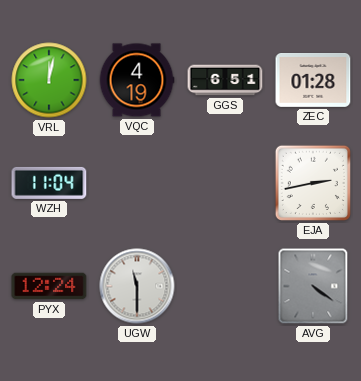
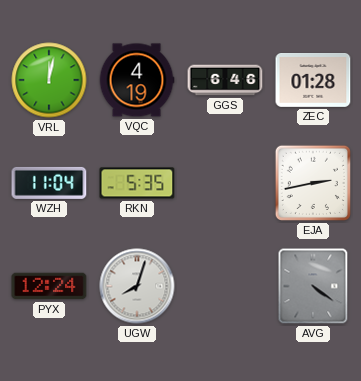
GGS: 6:51 -> 6:46
RKN: none -> 5:35
UGW: 11:30 -> 8:03
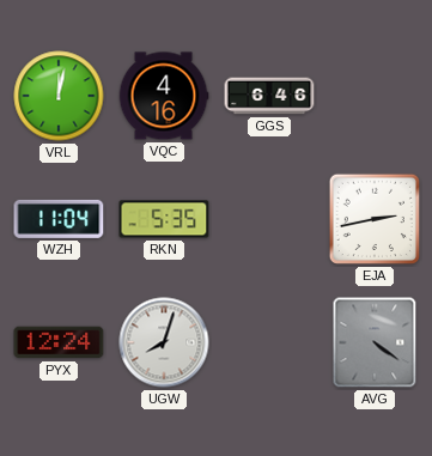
VQC: 4:19 -> 4:16
ZEC: 01:28 -> none
